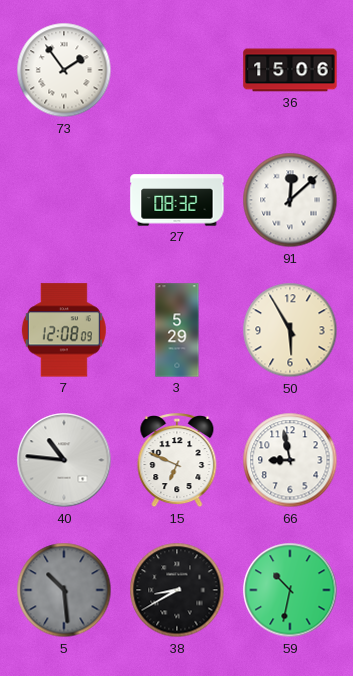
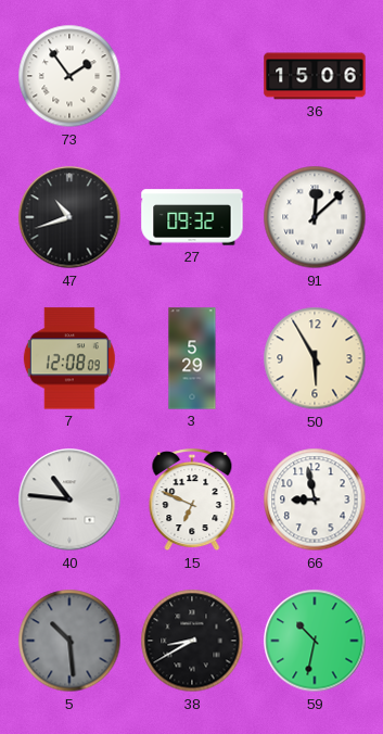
47: none -> 10:42
27: 08:32 -> 09:32
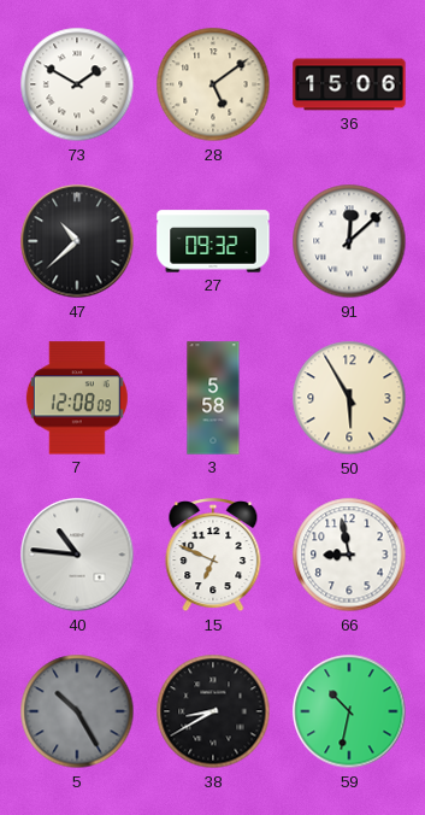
73: 1:54 -> 1:50
28: none -> 5:09
47: 10:42 -> 10:38
3: 5:29 -> 5:58
5: 10:29 -> 10:25
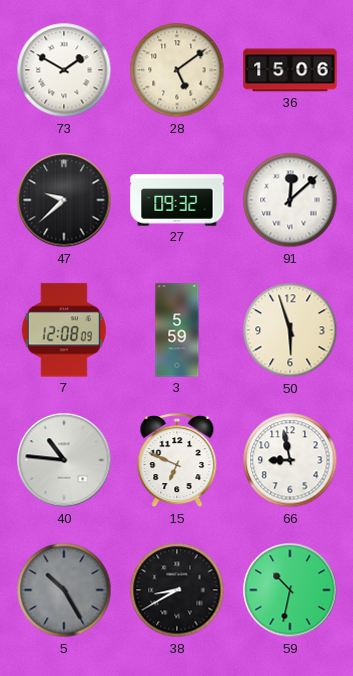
47: 10:38 -> 9:38
3: 5:58 -> 5:59
50: 5:55 -> 5:57
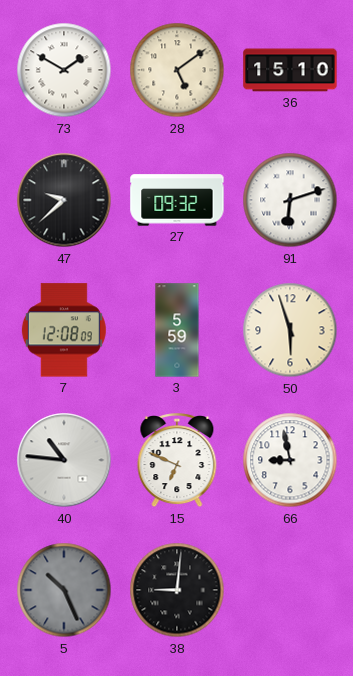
36: 15:06 -> 15:10
91: 12:08 -> 6:12
5: 10:25 -> 10:26
38: 8:40 -> 9:01
59: 10:32 -> none
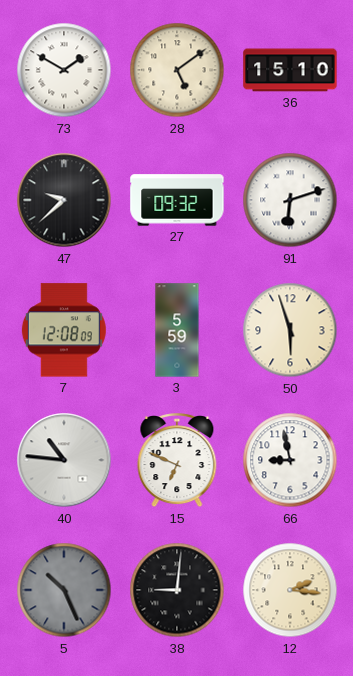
12: none -> 2:16
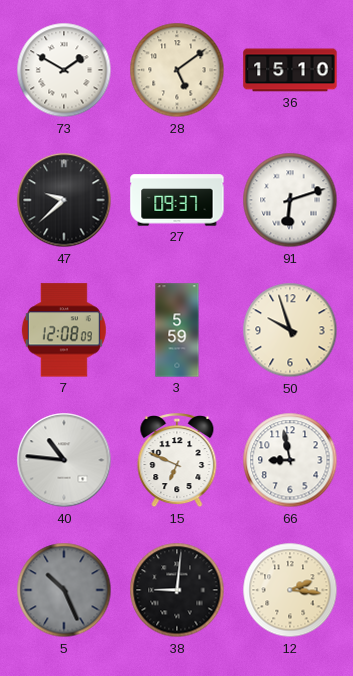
27: 09:32 -> 09:37
50: 5:57 -> 9:57
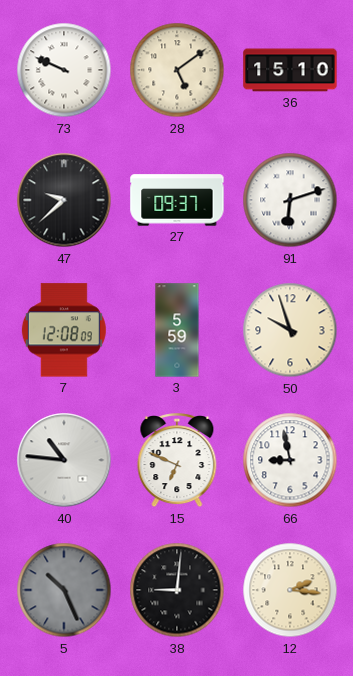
73: 1:50 -> 9:49
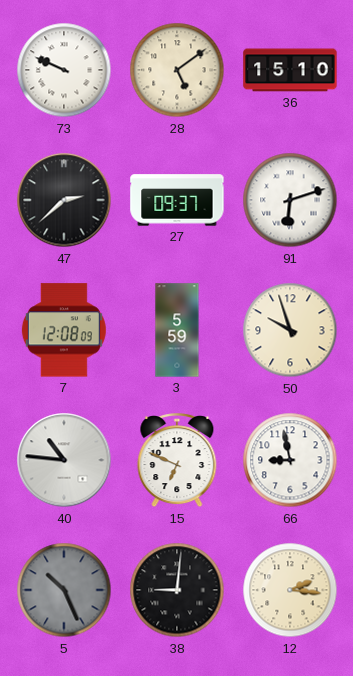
47: 9:38 -> 2:38
